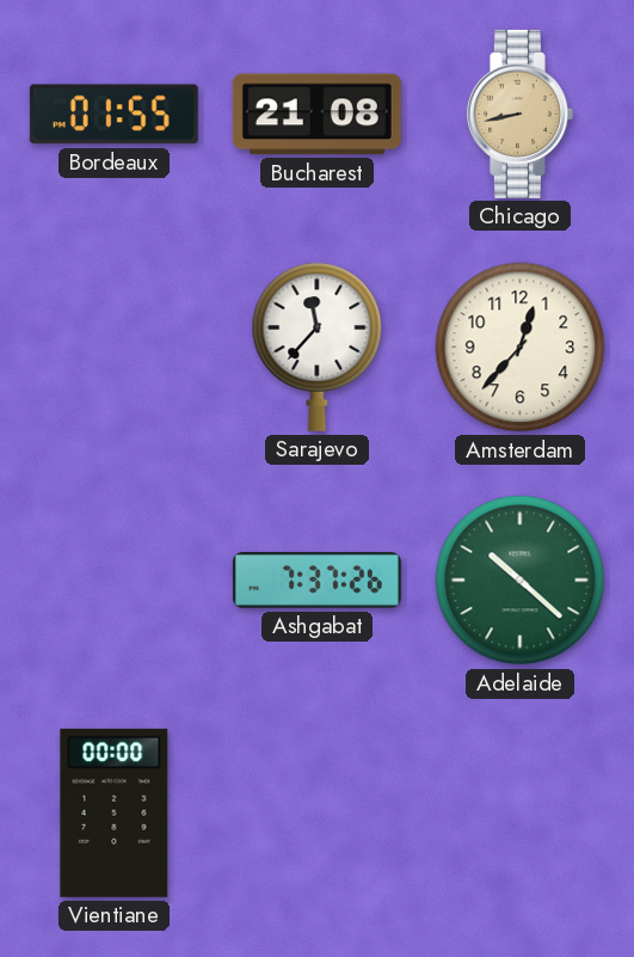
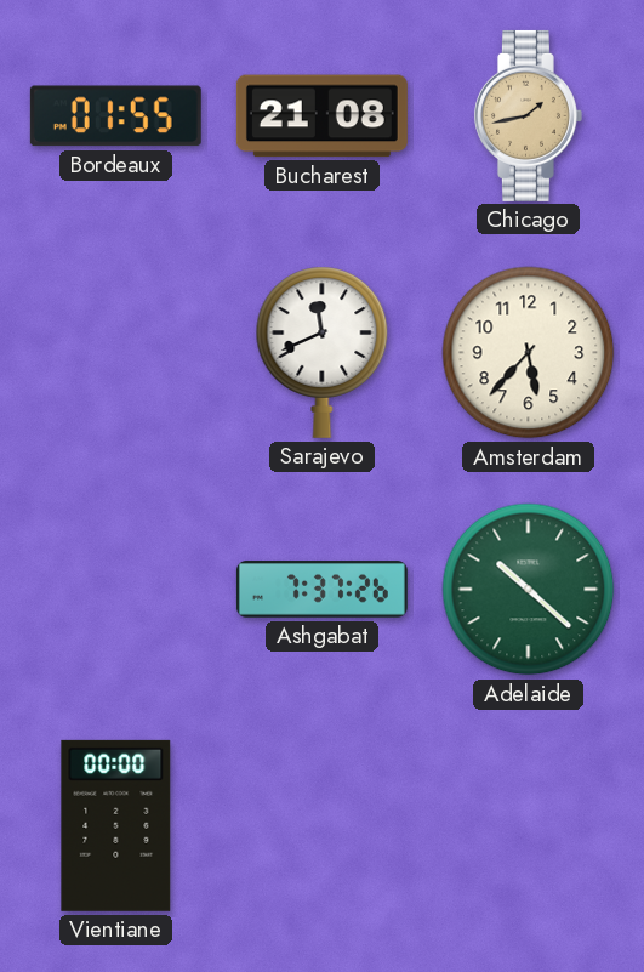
Chicago: 8:43 -> 1:43
Sarajevo: 11:37 -> 11:41
Amsterdam: 12:37 -> 5:37
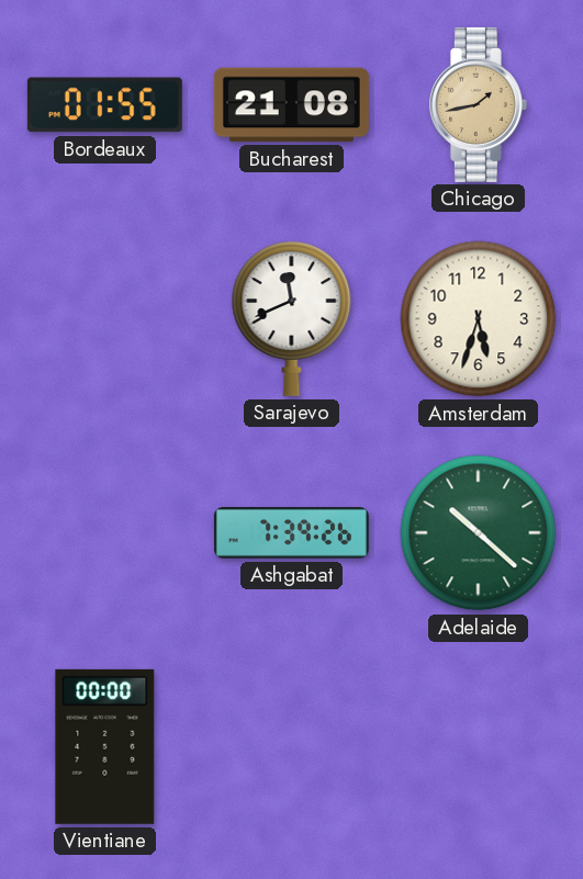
Amsterdam: 5:37 -> 5:33
Ashgabat: 7:37 -> 7:39
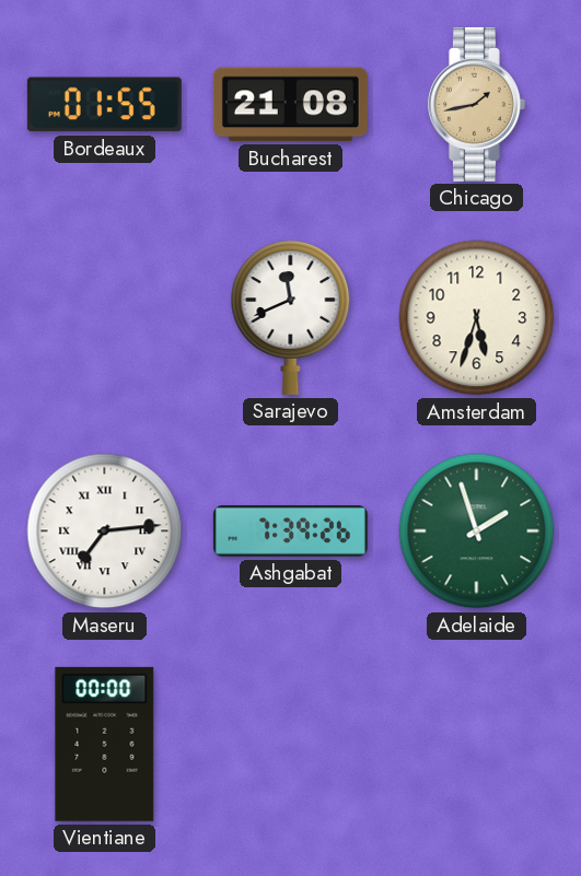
Maseru: none -> 7:14
Adelaide: 10:22 -> 1:57
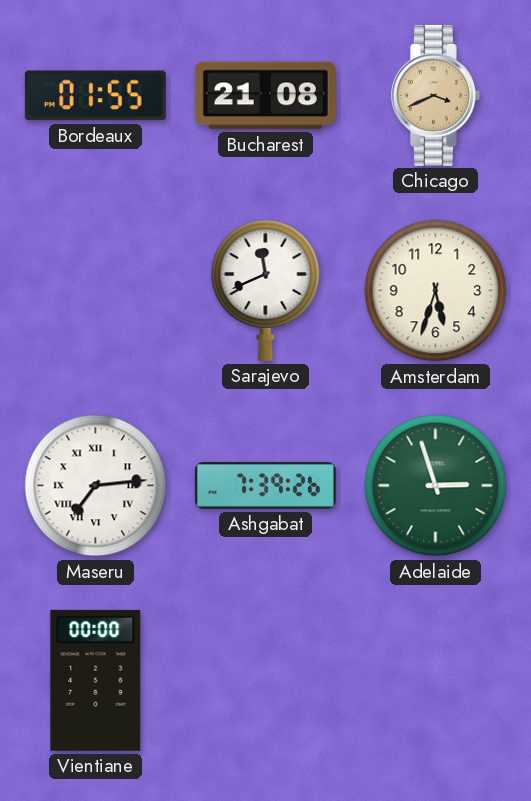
Chicago: 1:43 -> 3:41
Adelaide: 1:57 -> 2:57
